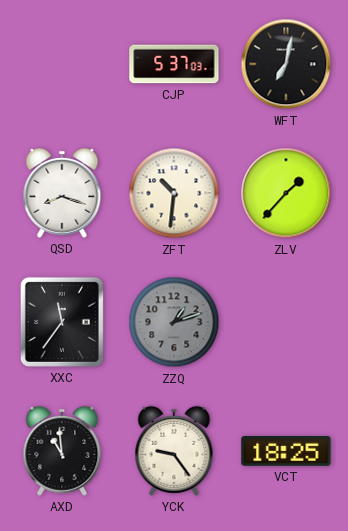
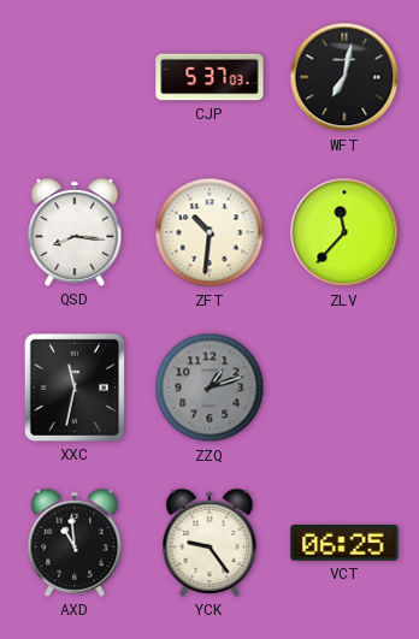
QSD: 8:18 -> 8:16
ZLV: 1:37 -> 11:37
XXC: 11:36 -> 11:32
VCT: 18:25 -> 06:25
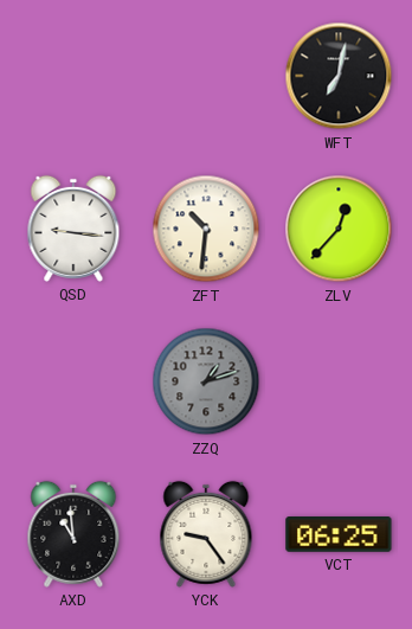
CJP: 5:37 -> none
QSD: 8:16 -> 9:16
ZLV: 11:37 -> 12:37
XXC: 11:32 -> none
